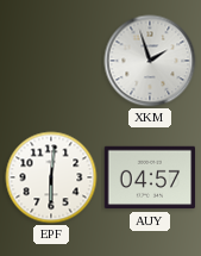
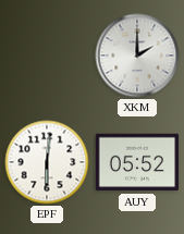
XKM: 1:57 -> 2:00
AUY: 04:57 -> 05:52
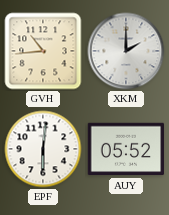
GVH: none -> 10:44
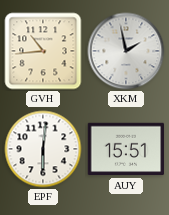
XKM: 2:00 -> 1:58
AUY: 05:52 -> 15:51
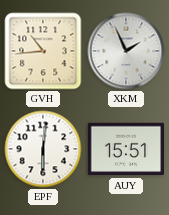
XKM: 1:58 -> 1:56
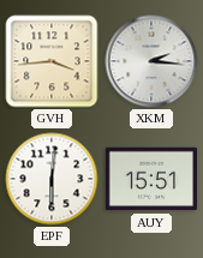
GVH: 10:44 -> 3:44
XKM: 1:56 -> 2:16
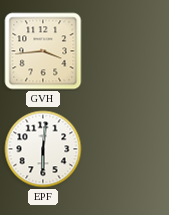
XKM: 2:16 -> none
AUY: 15:51 -> none
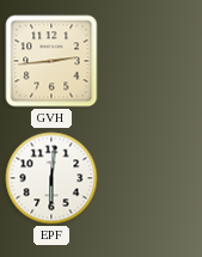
GVH: 3:44 -> 2:44
